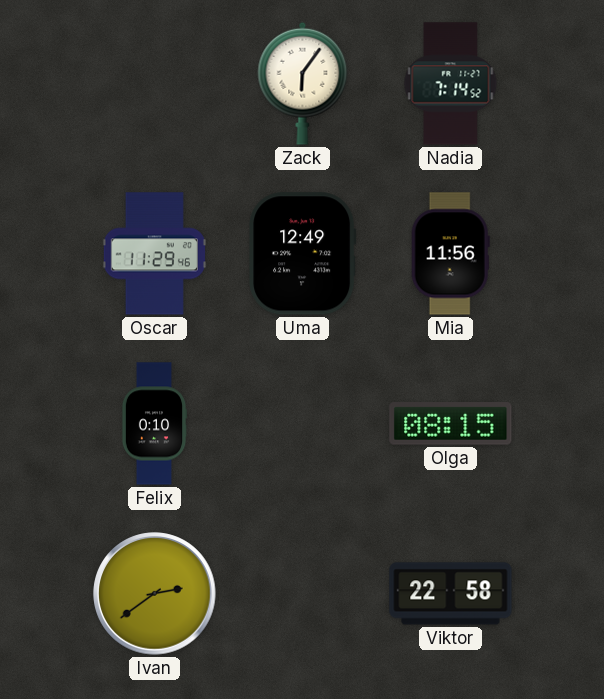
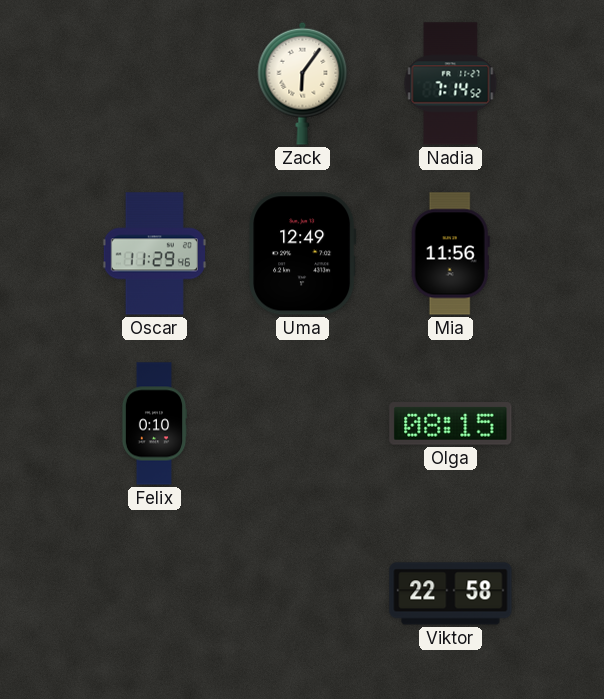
Ivan: 2:39 -> none
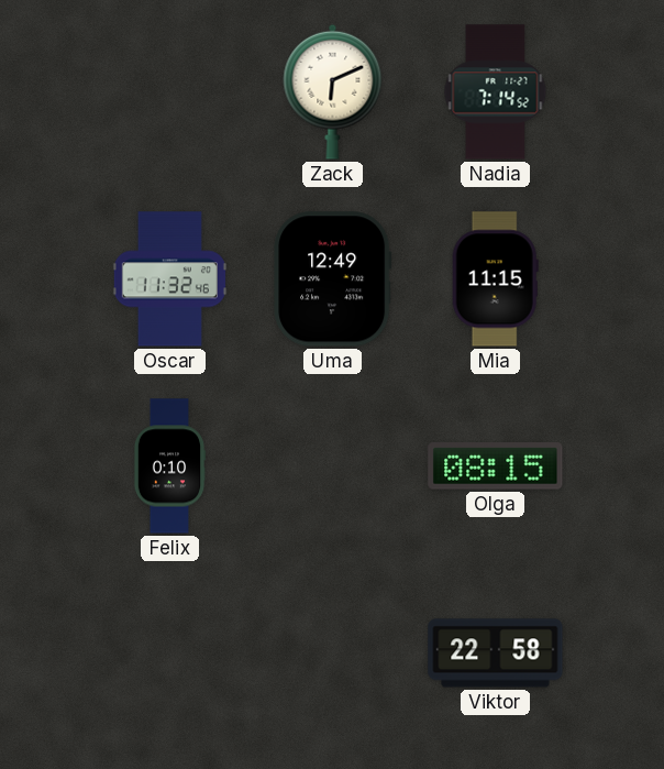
Zack: 6:06 -> 6:11
Oscar: 11:29 -> 11:32
Mia: 11:56 -> 11:15
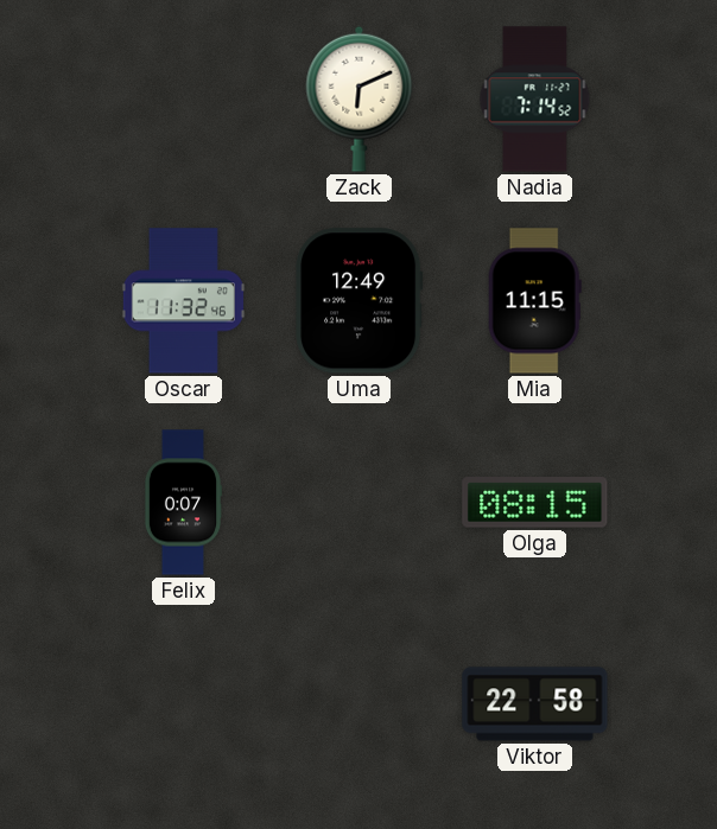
Felix: 0:10 -> 0:07
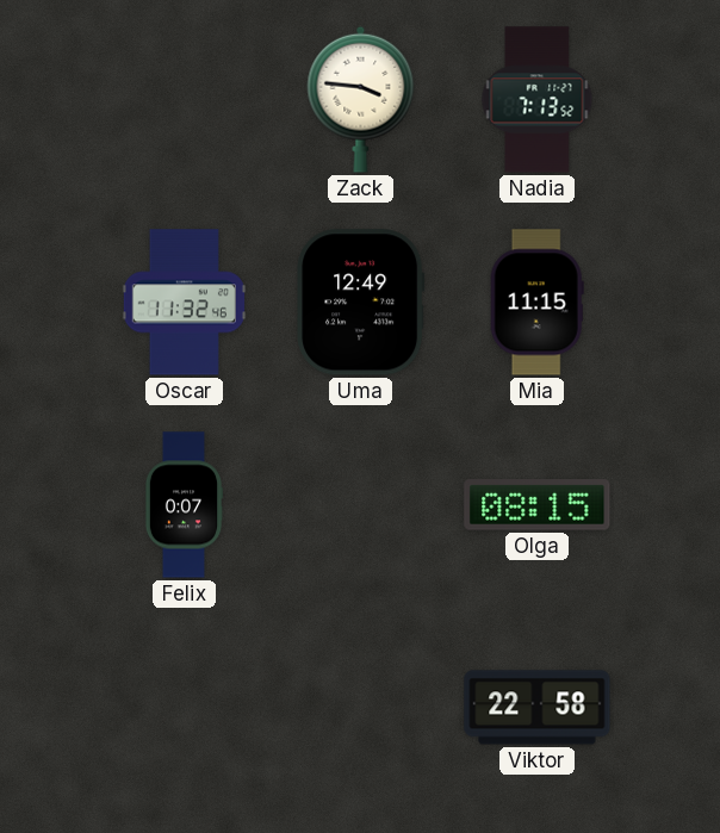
Zack: 6:11 -> 3:46
Nadia: 7:14 -> 7:13
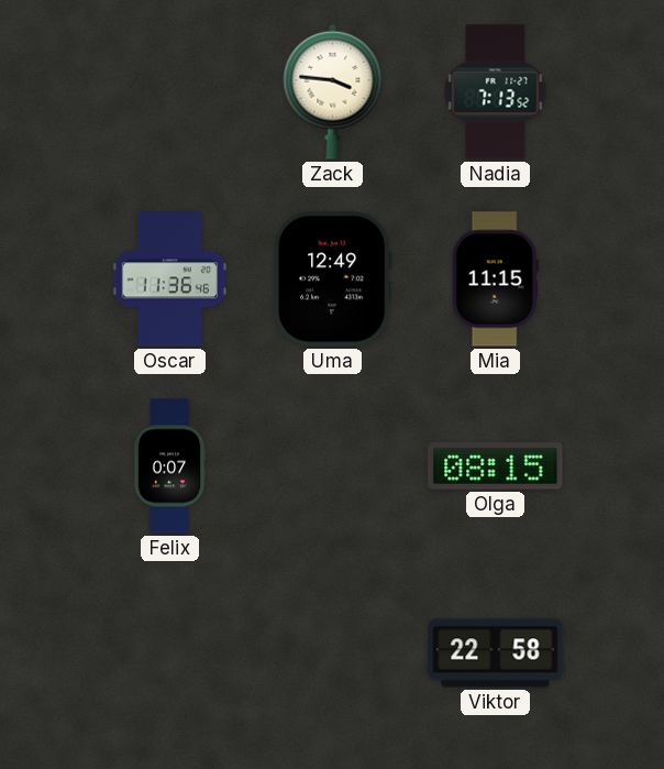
Oscar: 11:32 -> 11:36
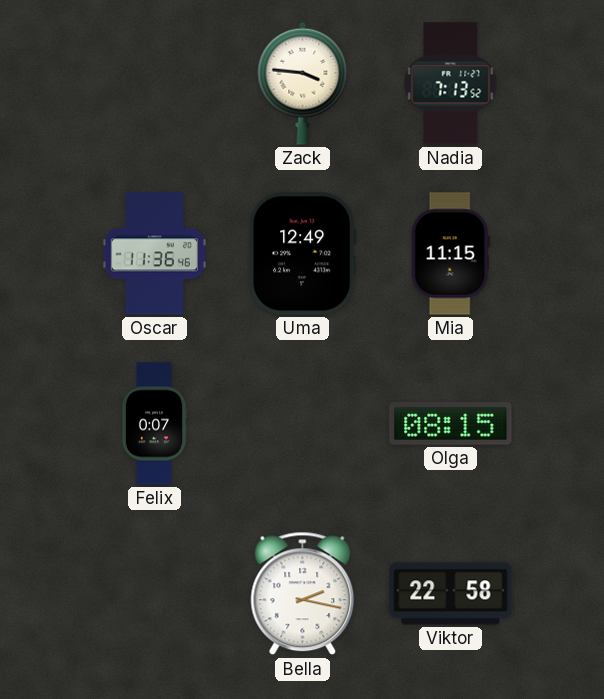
Bella: none -> 2:17
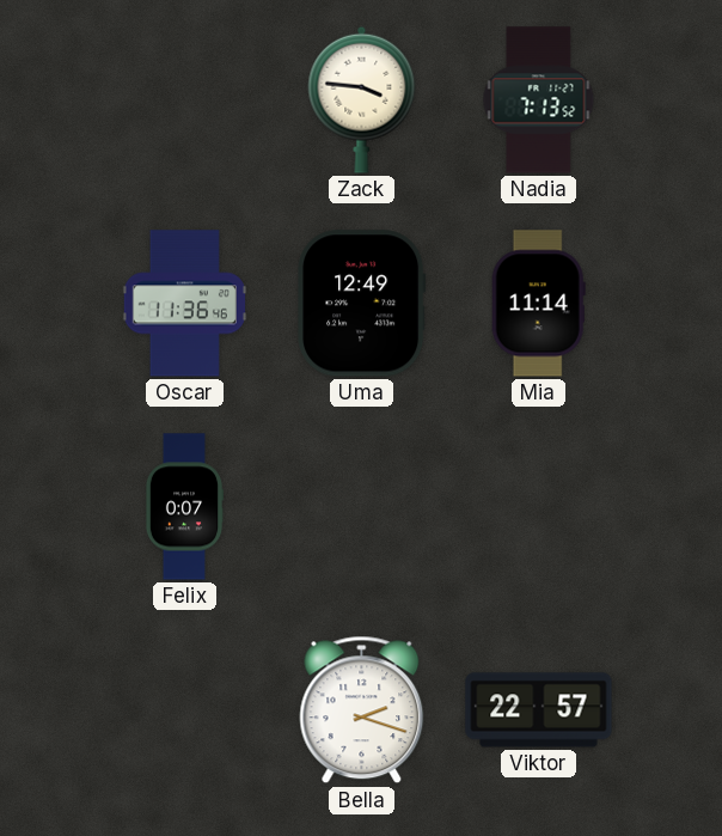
Mia: 11:15 -> 11:14
Olga: 08:15 -> none
Bella: 2:17 -> 2:18
Viktor: 22:58 -> 22:57
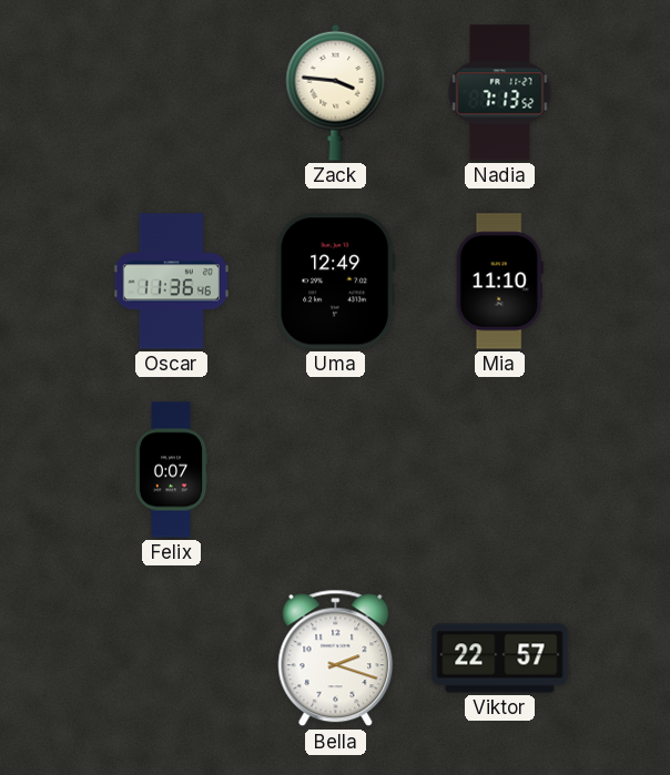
Mia: 11:14 -> 11:10
